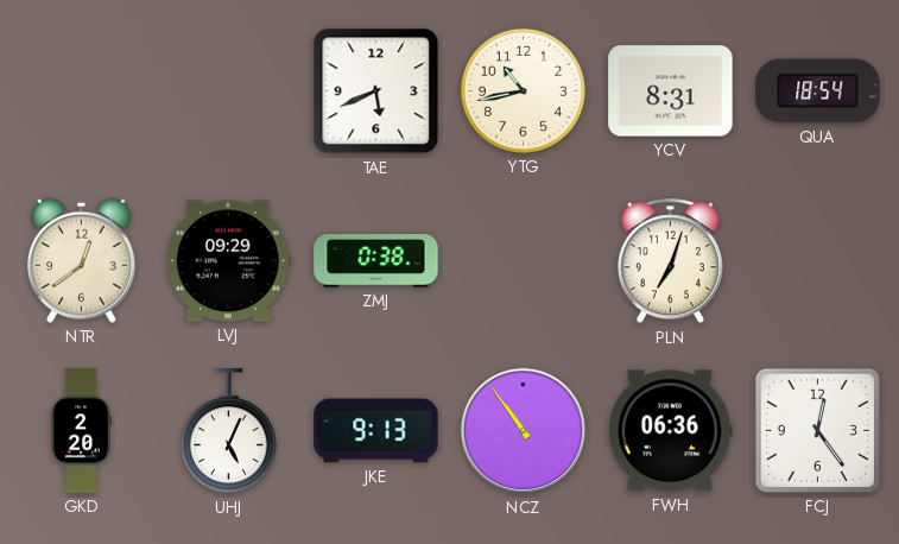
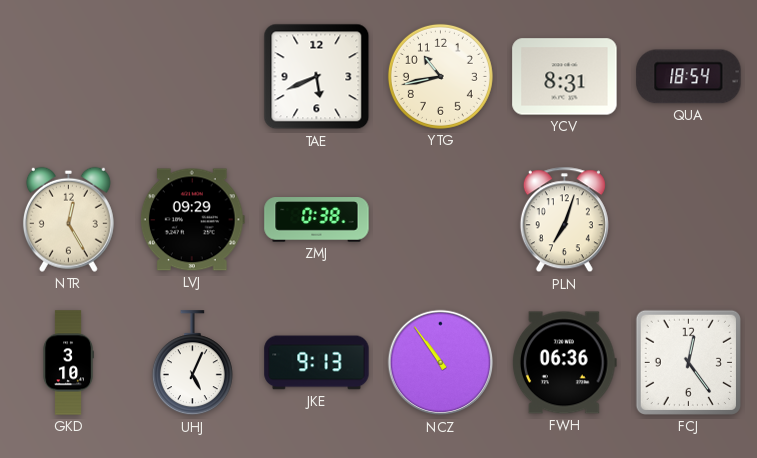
NTR: 12:39 -> 12:25
GKD: 2:20 -> 3:10
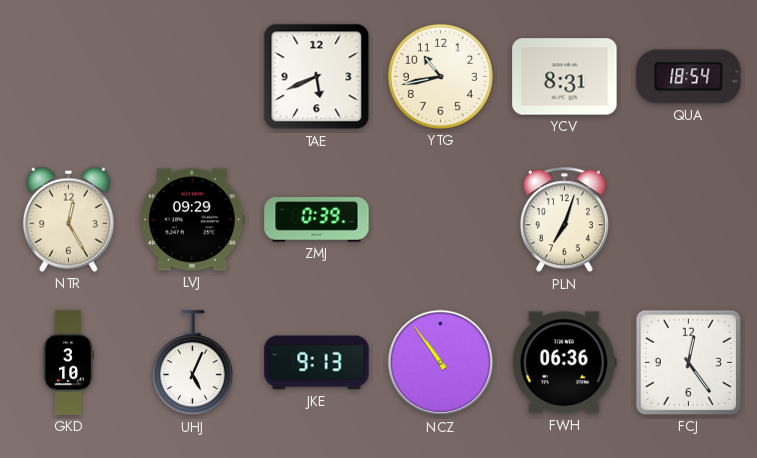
ZMJ: 0:38 -> 0:39
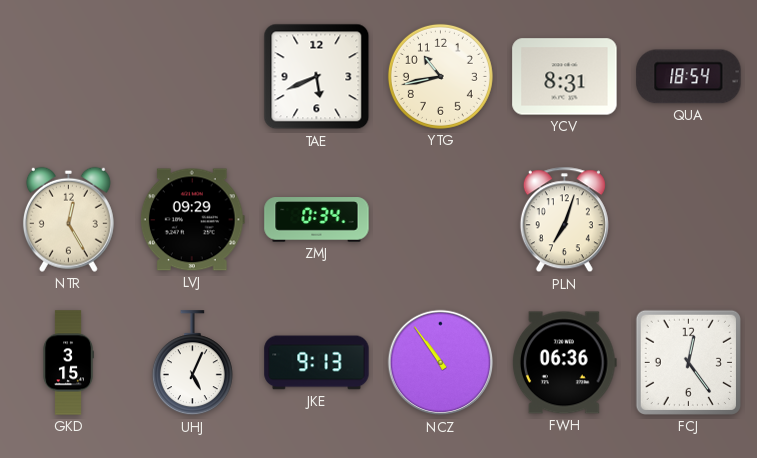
ZMJ: 0:39 -> 0:34
GKD: 3:10 -> 3:15
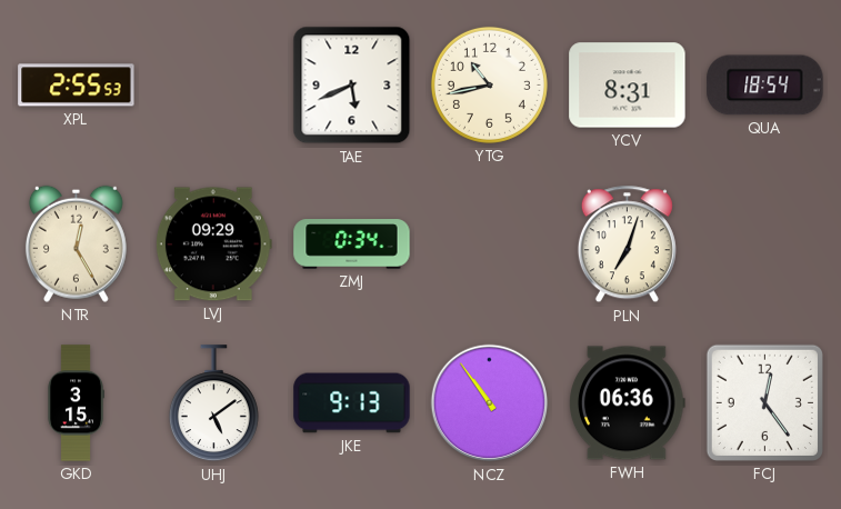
XPL: none -> 2:55
UHJ: 5:04 -> 5:09
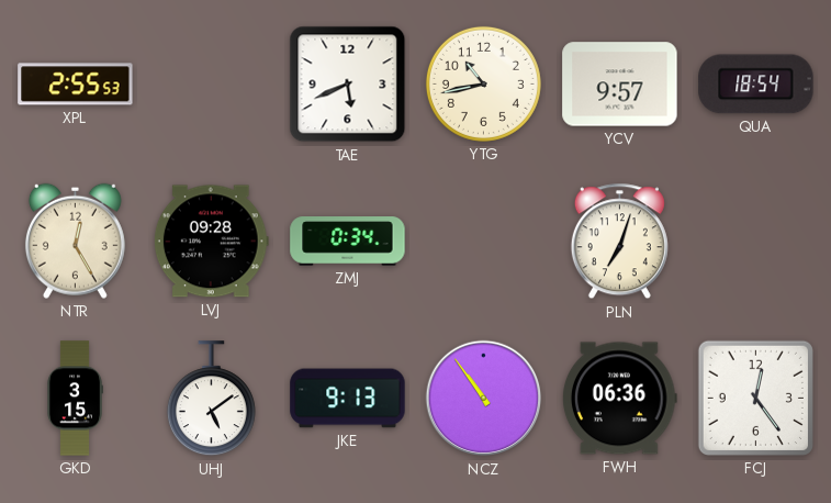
YCV: 8:31 -> 9:57
LVJ: 09:29 -> 09:28
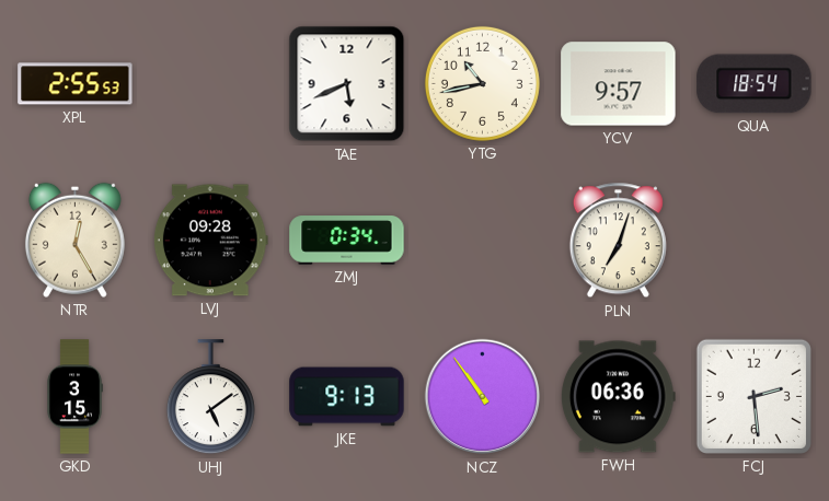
FCJ: 12:24 -> 2:29
